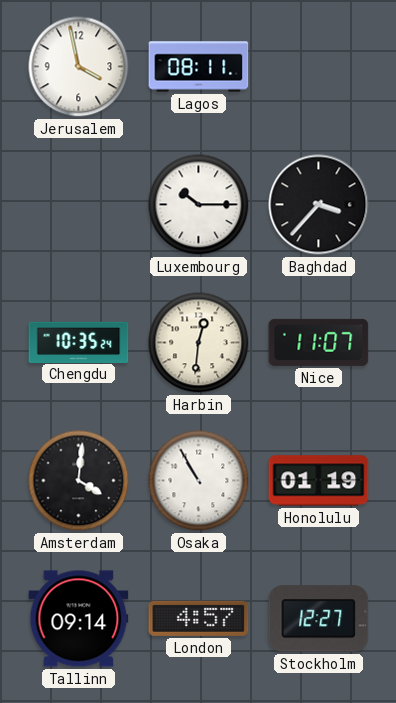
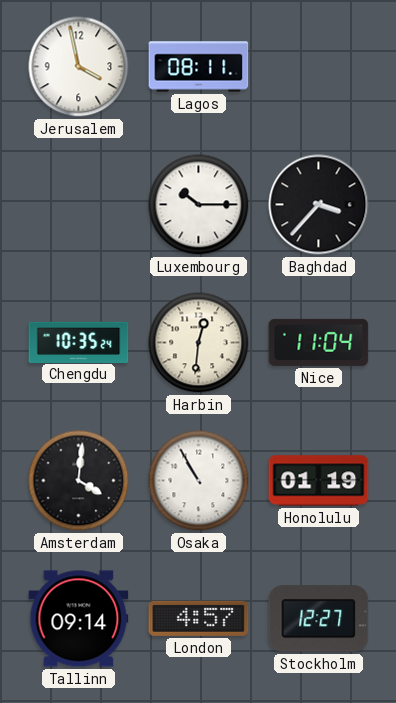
Nice: 11:07 -> 11:04
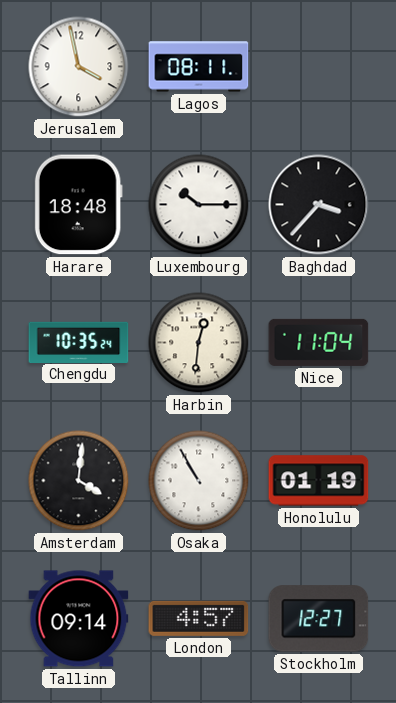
Harare: none -> 18:48
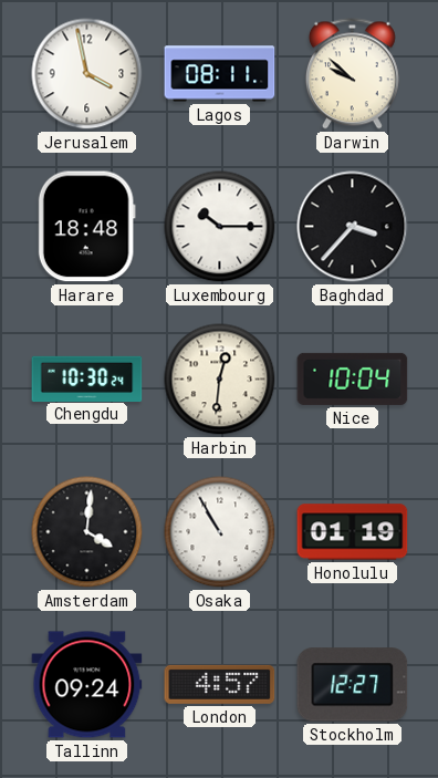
Darwin: none -> 9:52
Chengdu: 10:35 -> 10:30
Nice: 11:04 -> 10:04
Tallinn: 09:14 -> 09:24
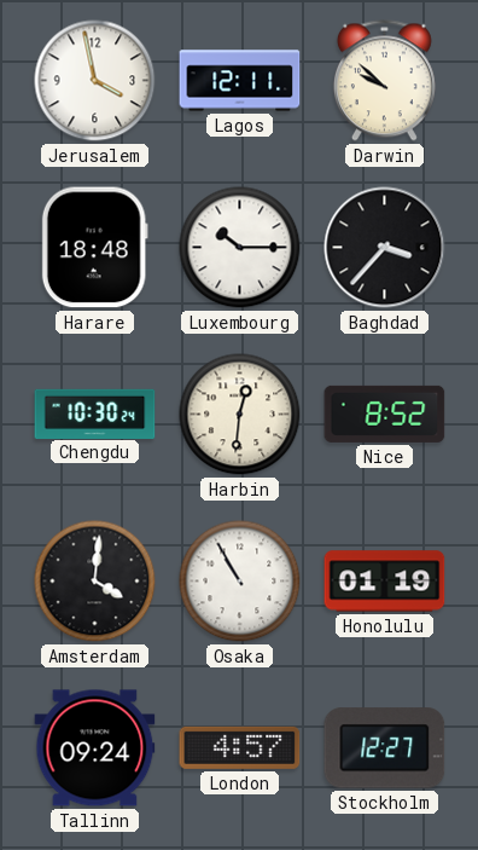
Lagos: 08:11 -> 12:11
Nice: 10:04 -> 8:52
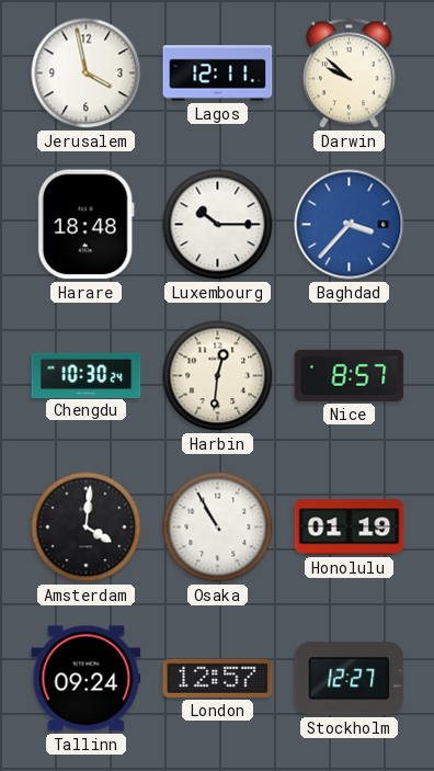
Baghdad dial: black -> blue
Nice: 8:52 -> 8:57
London: 4:57 -> 12:57
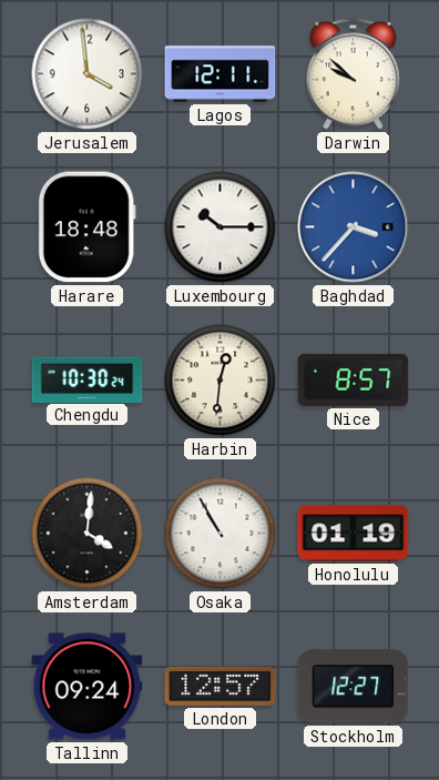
Jerusalem: 3:58 -> 3:59
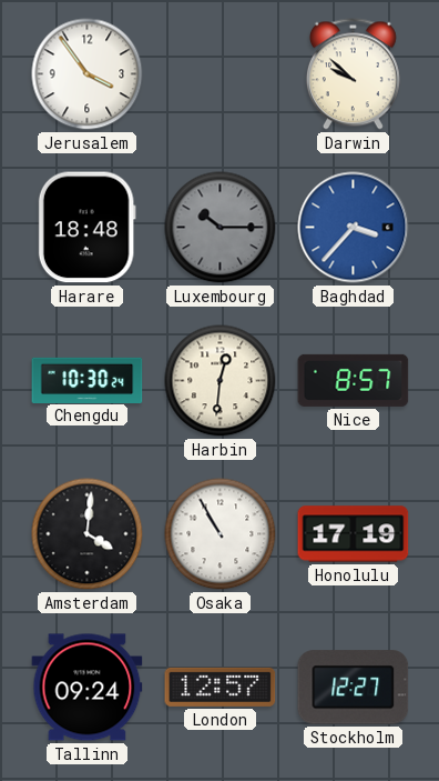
Jerusalem: 3:59 -> 3:54
Lagos: 12:11 -> none
Luxembourg dial: white -> grey
Honolulu: 01:19 -> 17:19
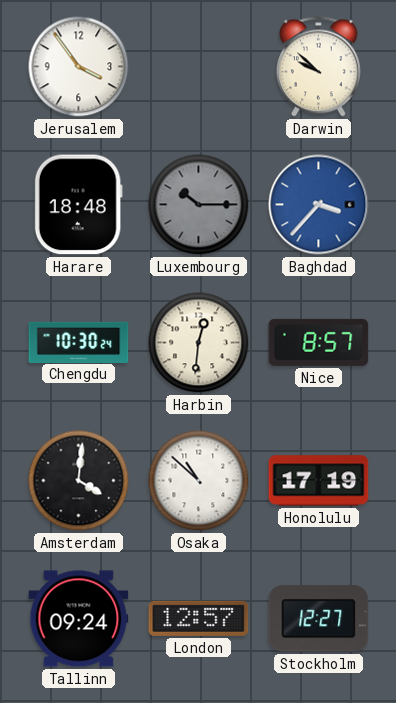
Osaka: 10:55 -> 10:52
